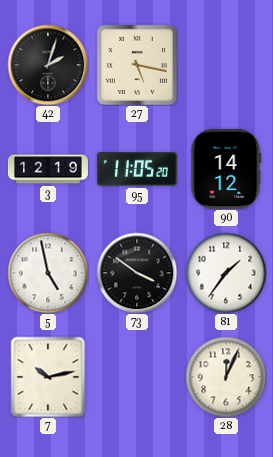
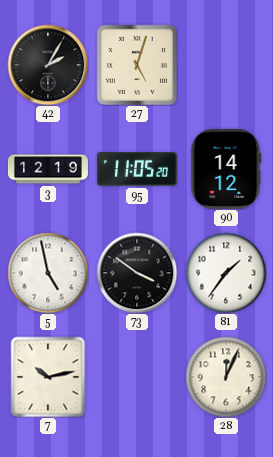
42: 2:03 -> 2:05
27: 5:17 -> 5:03
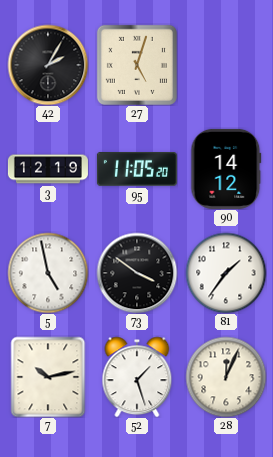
52: none -> 1:27
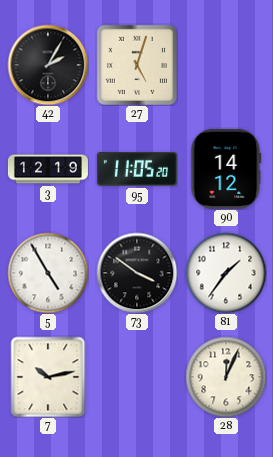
5: 4:58 -> 4:55
52: 1:27 -> none
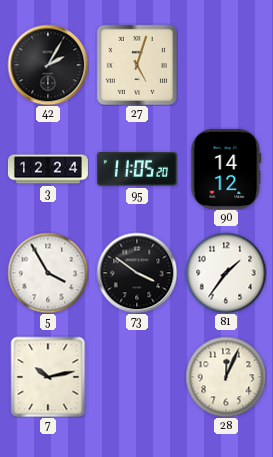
3: 12:19 -> 12:24
5: 4:55 -> 3:55
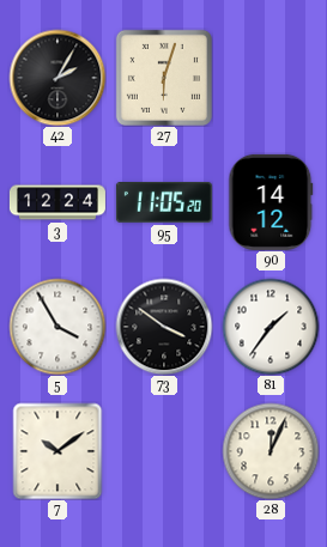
27: 5:03 -> 6:03
7: 10:13 -> 10:09
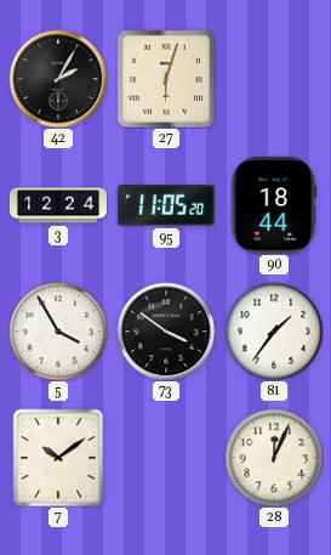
90: 14:12 -> 18:44
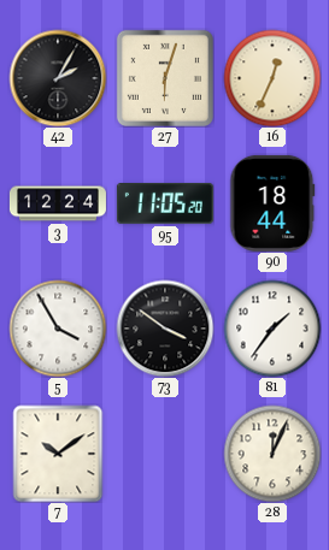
16: none -> 12:34
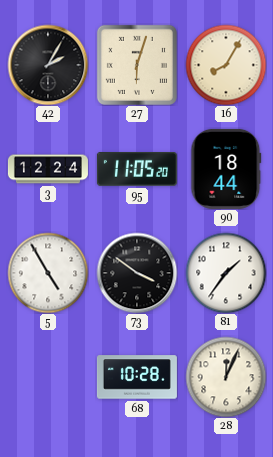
16: 12:34 -> 8:05
5: 3:55 -> 4:55
7: 10:09 -> none
68: none -> 10:28
